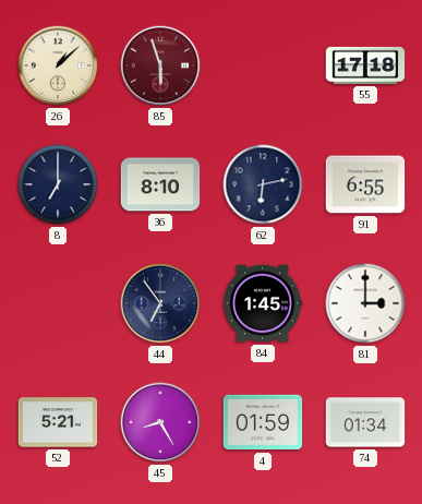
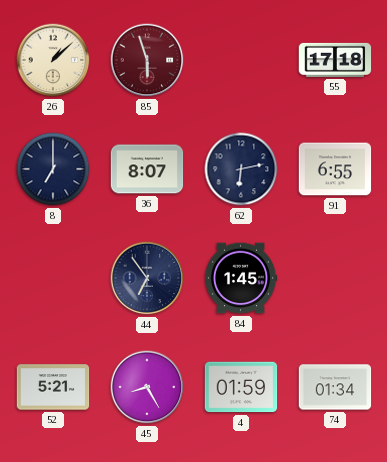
36: 8:10 -> 8:07
81: 3:00 -> none
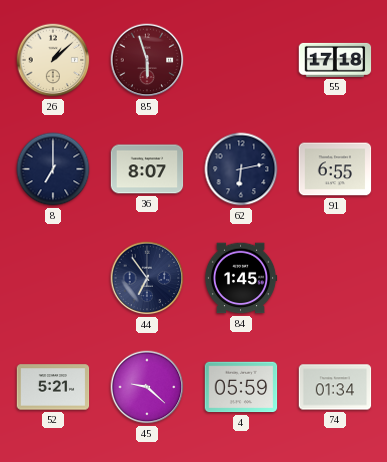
45: 8:25 -> 9:22
4: 01:59 -> 05:59
